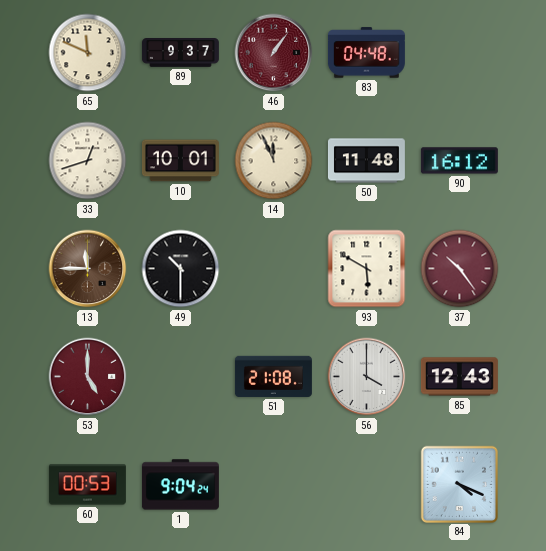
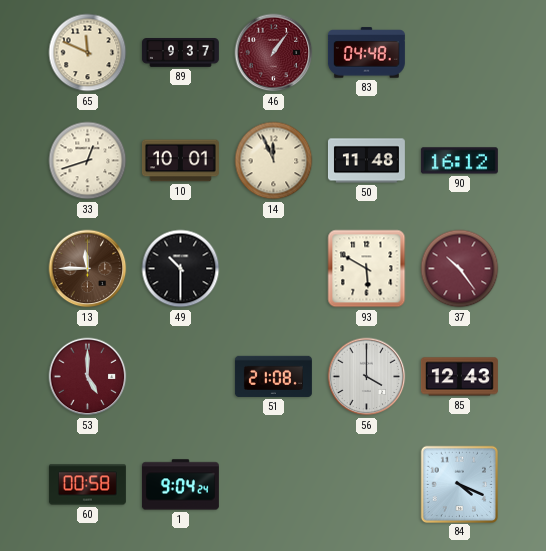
60: 00:53 -> 00:58
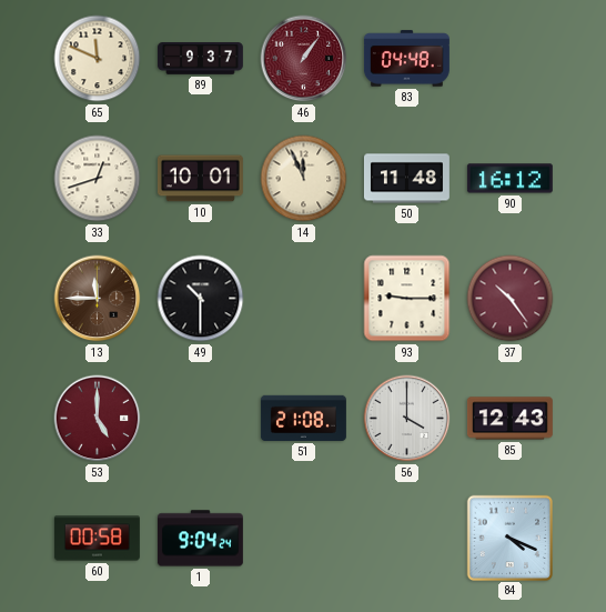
93: 5:50 -> 9:15
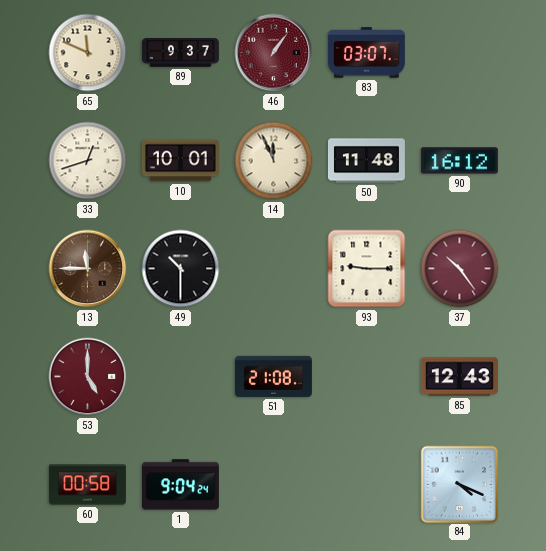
83: 04:48 -> 03:07
56: 4:00 -> none
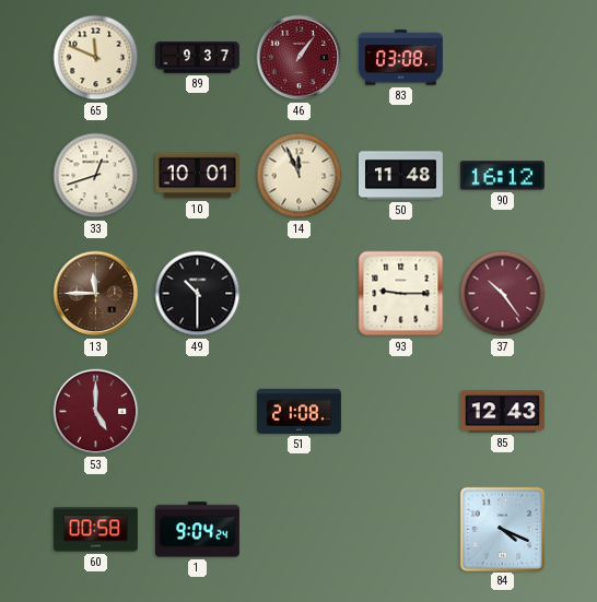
83: 03:07 -> 03:08
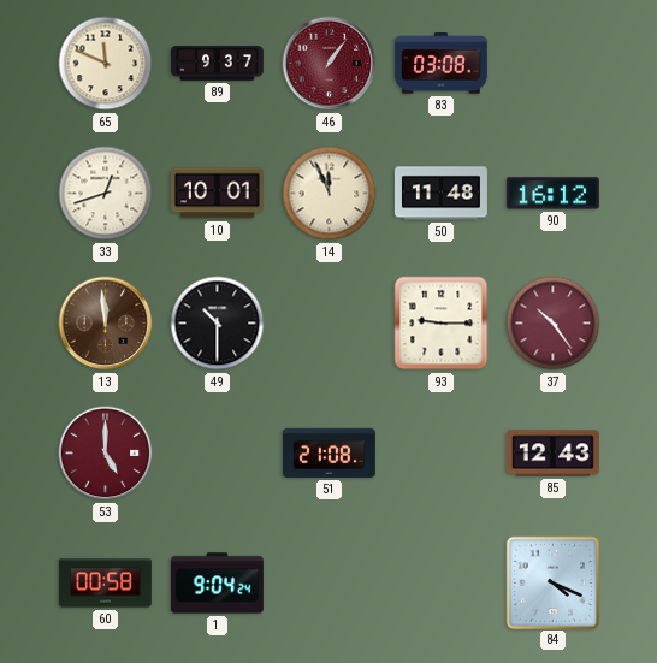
13: 11:45 -> 11:59
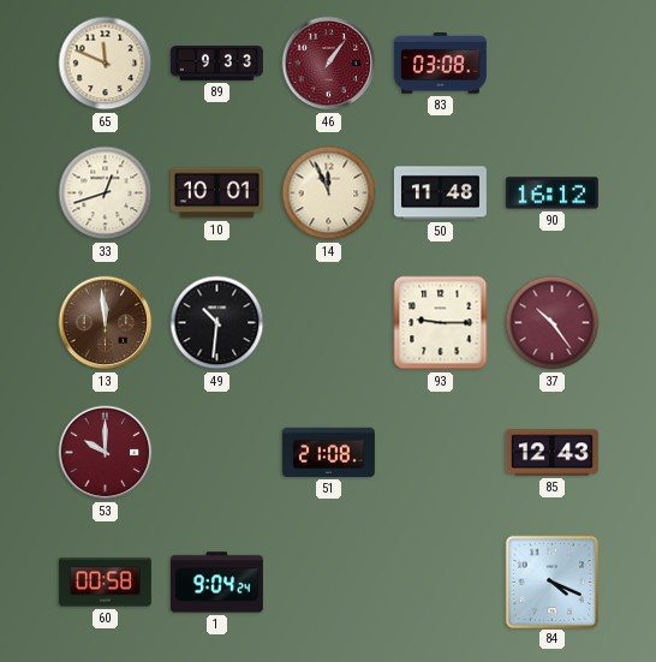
89: 9:37 -> 9:33
49: 10:30 -> 10:31
53: 5:00 -> 10:00
